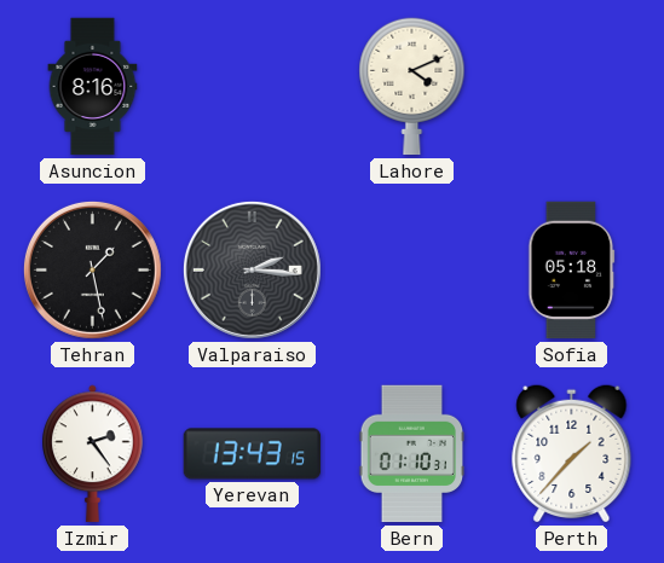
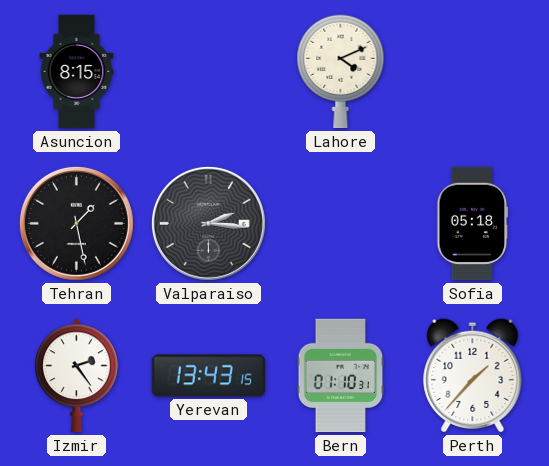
Asuncion: 8:16 -> 8:15
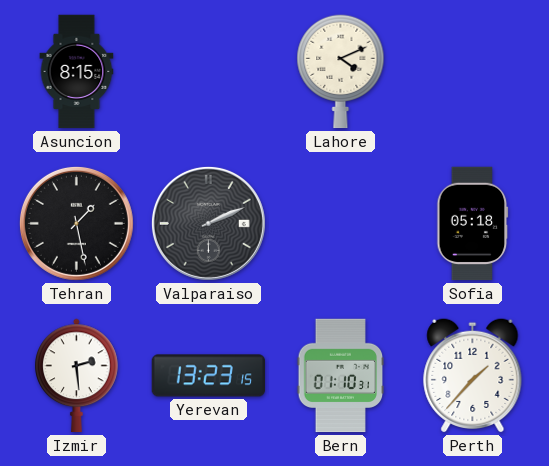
Valparaiso: 2:16 -> 2:11
Izmir: 2:24 -> 2:29
Yerevan: 13:43 -> 13:23
